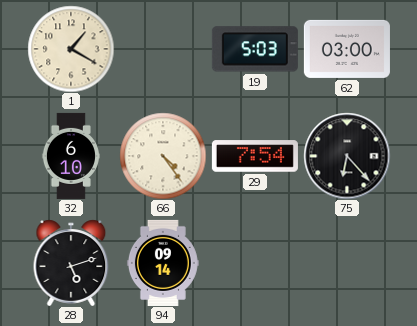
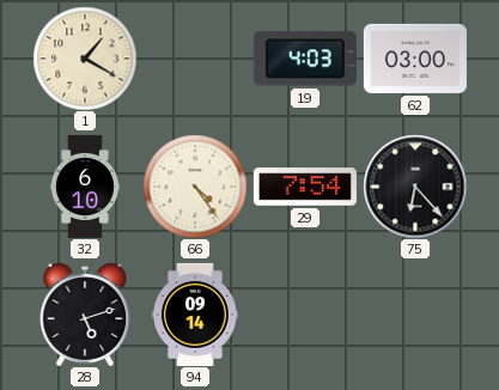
19: 5:03 -> 4:03
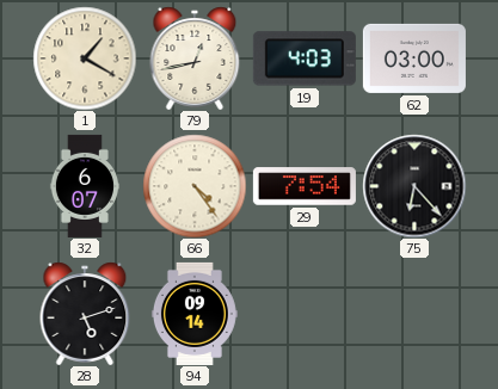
79: none -> 12:43
32: 6:10 -> 6:07
